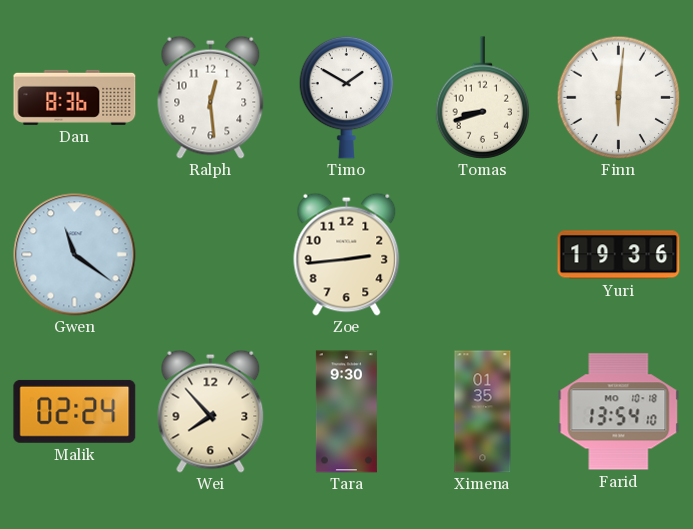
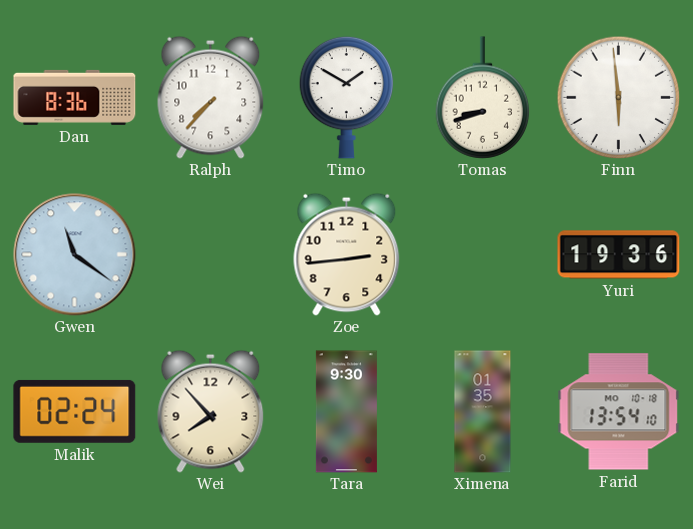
Ralph: 12:29 -> 7:37
Finn: 6:01 -> 5:59
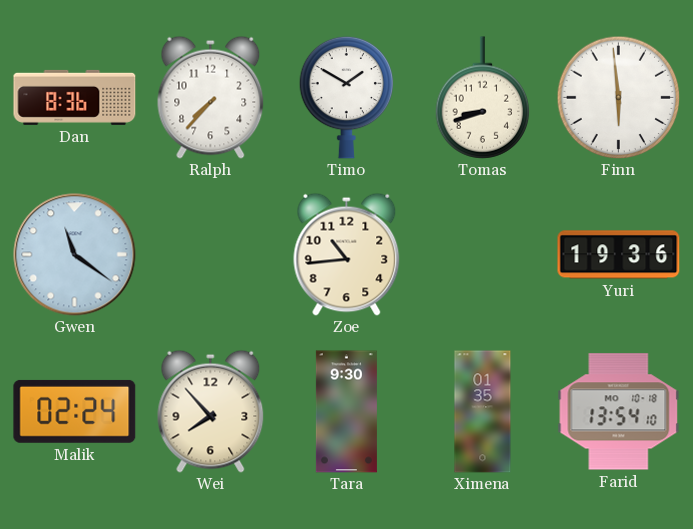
Zoe: 2:44 -> 10:44
